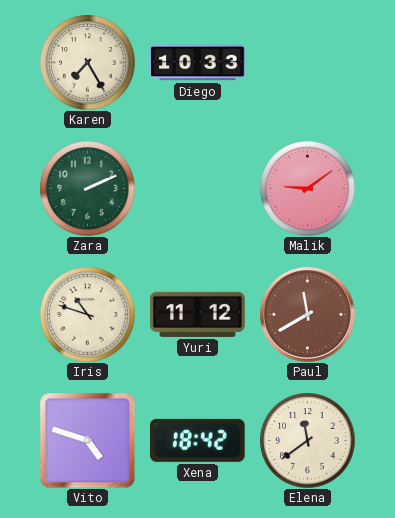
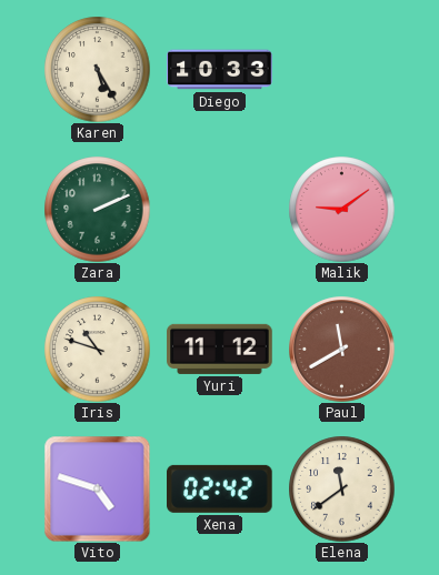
Karen: 7:25 -> 5:25
Xena: 18:42 -> 02:42
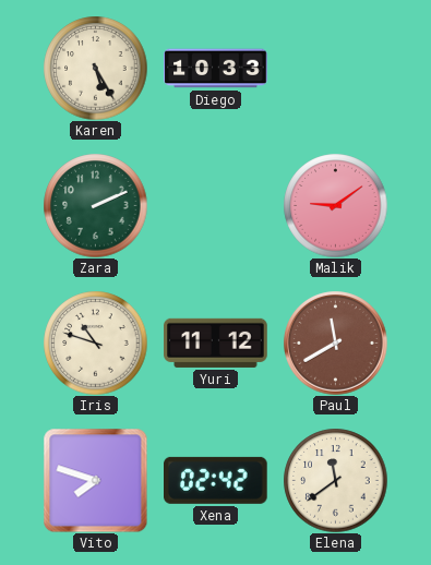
Vito: 4:48 -> 7:48
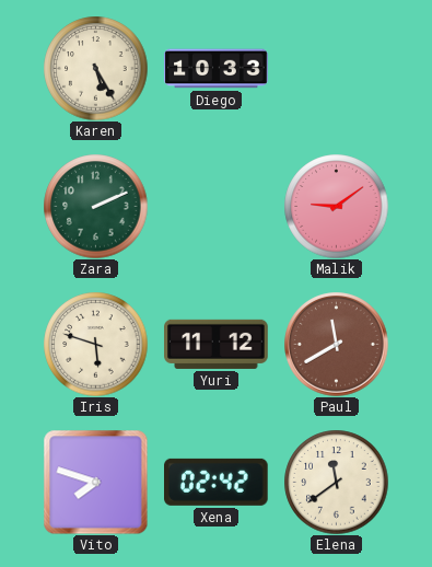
Iris: 10:48 -> 5:48
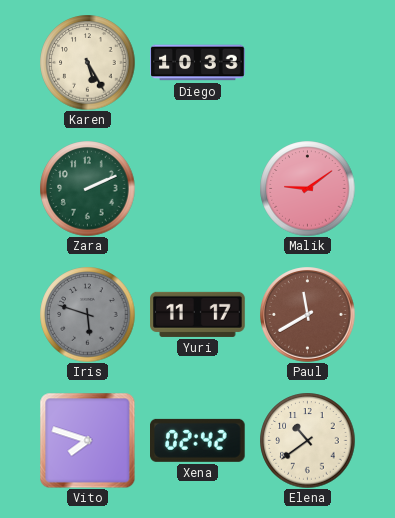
Iris dial: cream -> grey
Yuri: 11:12 -> 11:17
Elena: 11:39 -> 10:39
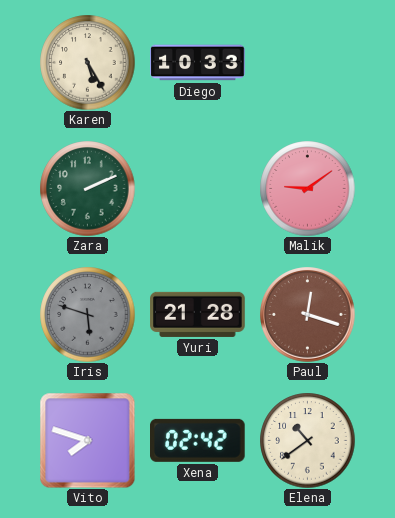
Yuri: 11:17 -> 21:28
Paul: 11:40 -> 12:18
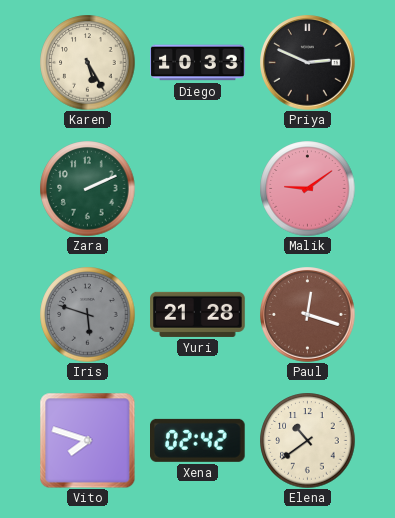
Priya: none -> 2:49
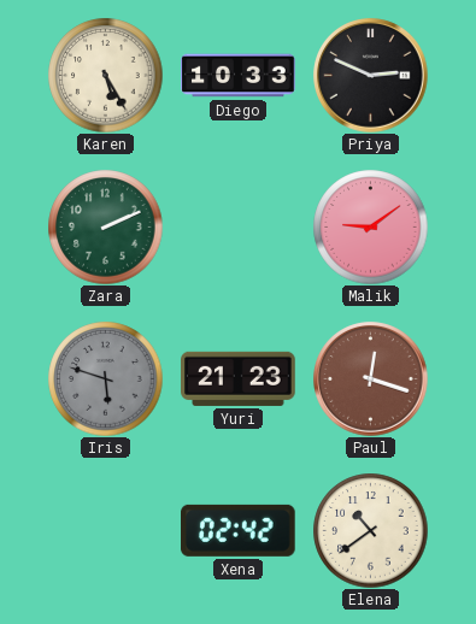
Yuri: 21:28 -> 21:23
Vito: 7:48 -> none
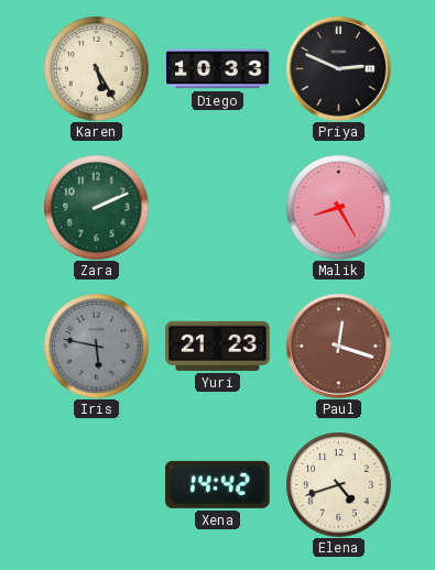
Malik: 9:09 -> 8:25
Iris: 5:48 -> 5:47
Xena: 02:42 -> 14:42
Elena: 10:39 -> 4:42
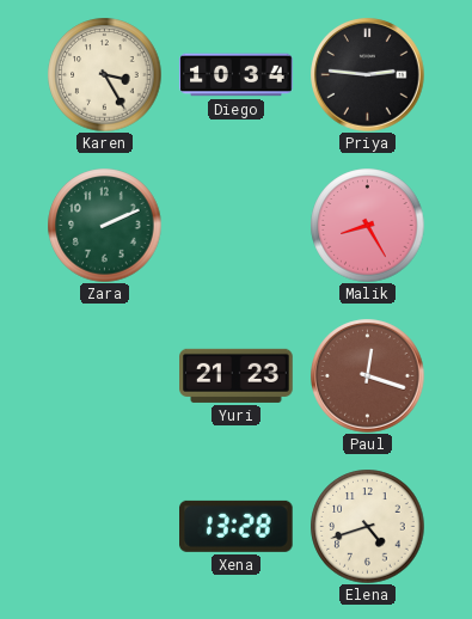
Karen: 5:25 -> 3:25
Diego: 10:33 -> 10:34
Priya: 2:49 -> 2:46
Iris: 5:47 -> none
Xena: 14:42 -> 13:28
